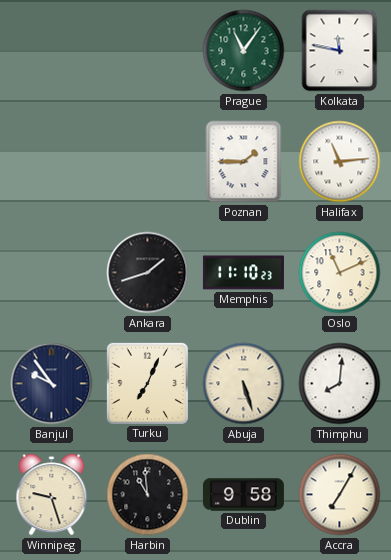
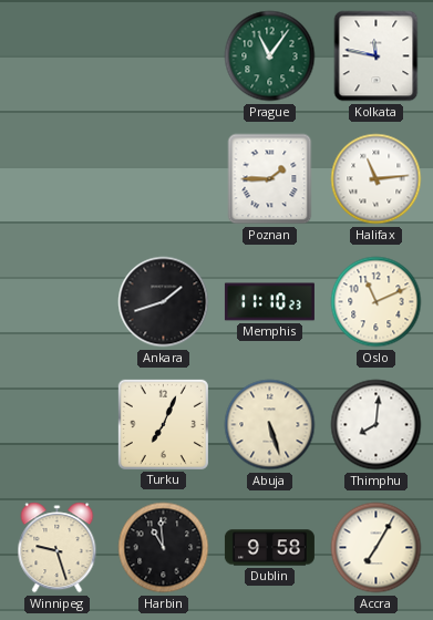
Banjul: 9:54 -> none
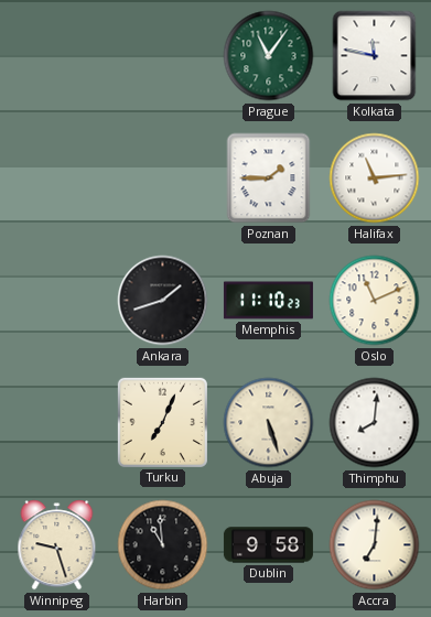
Accra: 7:05 -> 7:01
